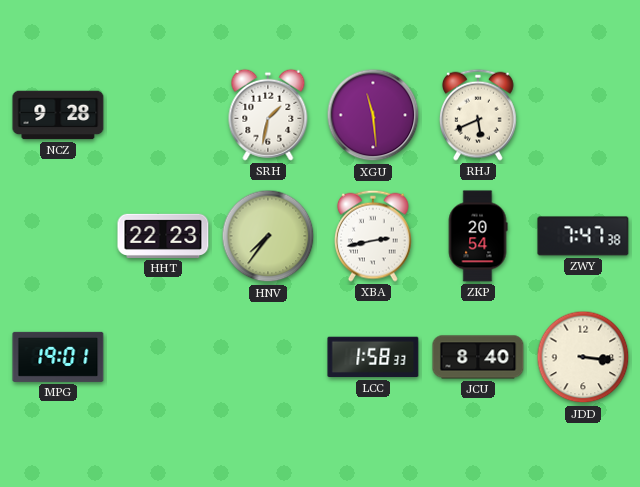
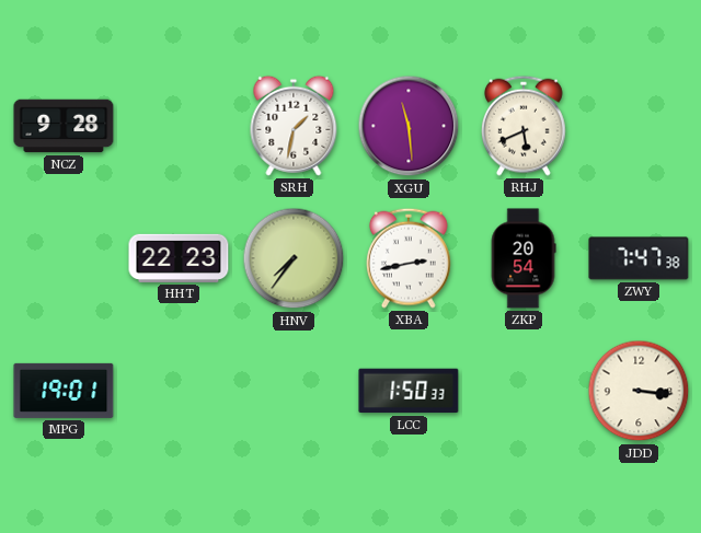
LCC: 1:58 -> 1:50
JCU: 8:40 -> none
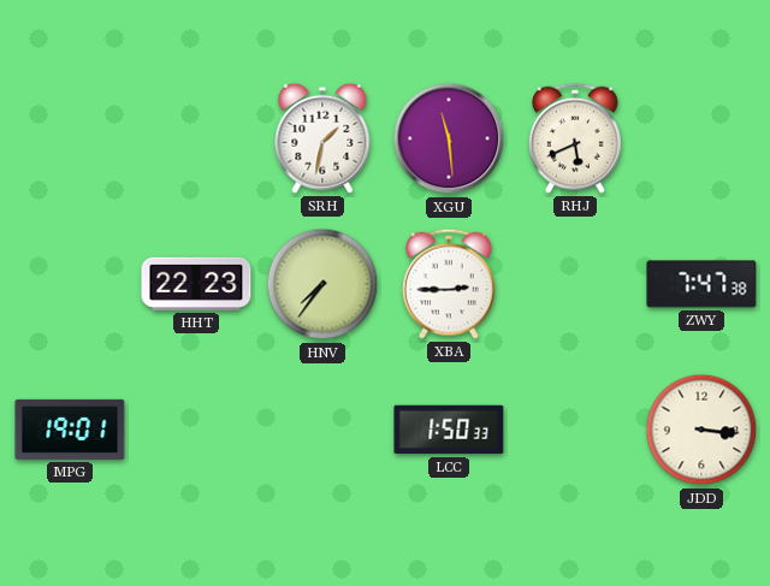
NCZ: 9:28 -> none
XBA: 2:43 -> 2:45
ZKP: 20:54 -> none
